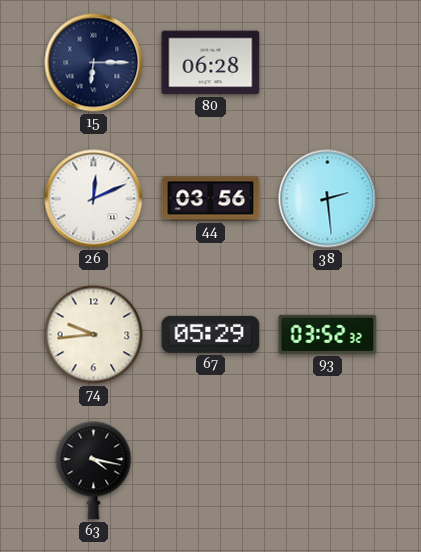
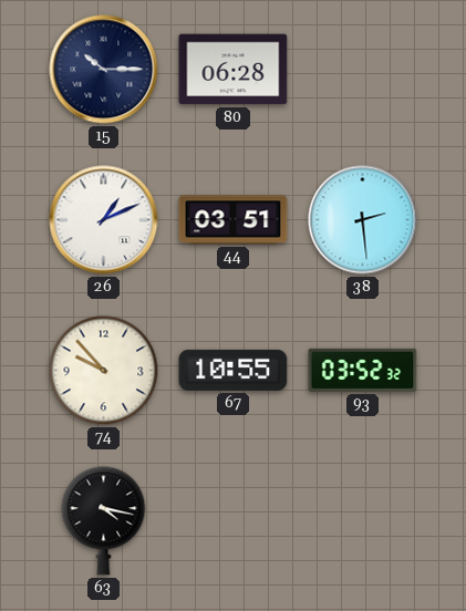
15: 6:15 -> 10:15
26: 12:11 -> 1:11
44: 03:56 -> 03:51
74: 9:44 -> 9:53
67: 05:29 -> 10:55
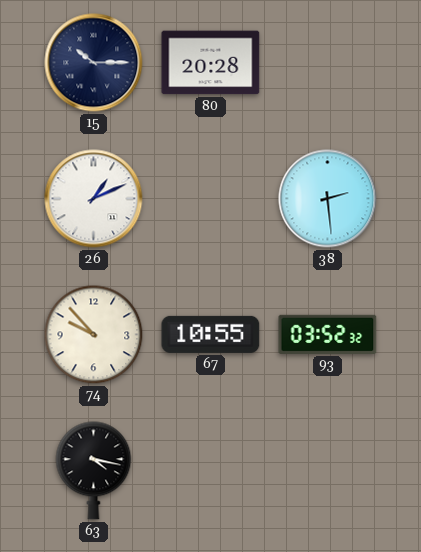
80: 06:28 -> 20:28
44: 03:51 -> none
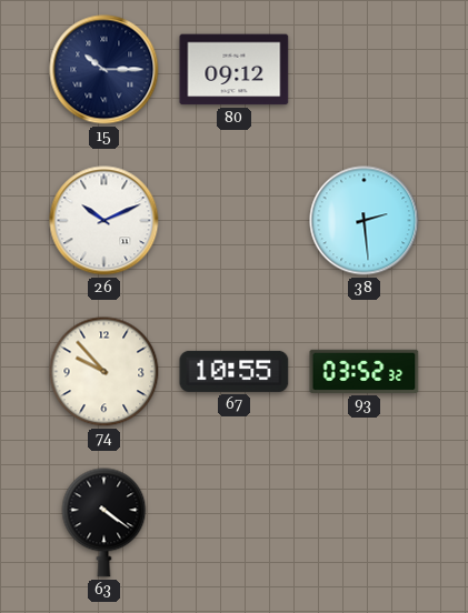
80: 20:28 -> 09:12
26: 1:11 -> 10:11
63: 4:17 -> 4:21
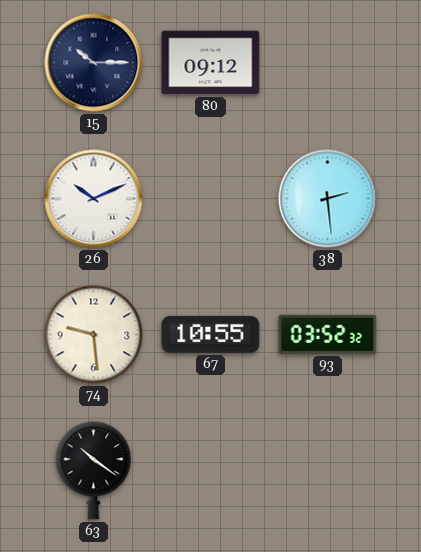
74: 9:53 -> 9:29
63: 4:21 -> 10:21
